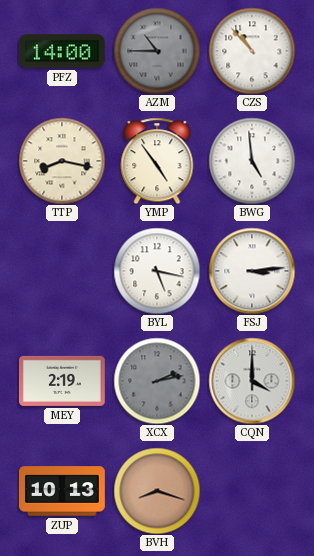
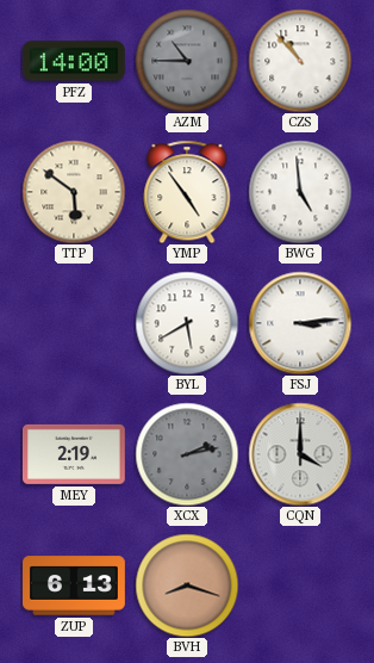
TTP: 8:17 -> 5:51
BYL: 5:17 -> 5:40
ZUP: 10:13 -> 6:13
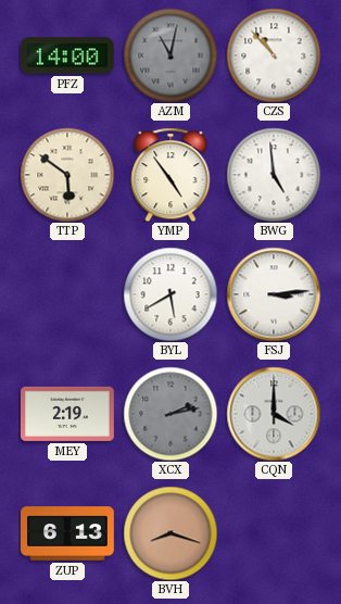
AZM: 10:45 -> 11:02
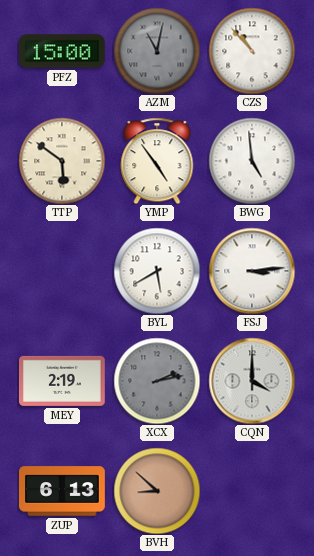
PFZ: 14:00 -> 15:00
BVH: 8:18 -> 8:52
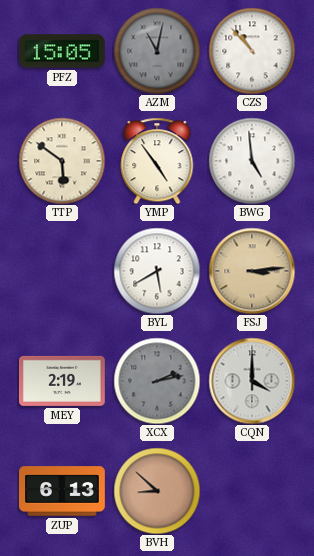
PFZ: 15:00 -> 15:05
FSJ dial: white -> champagne
